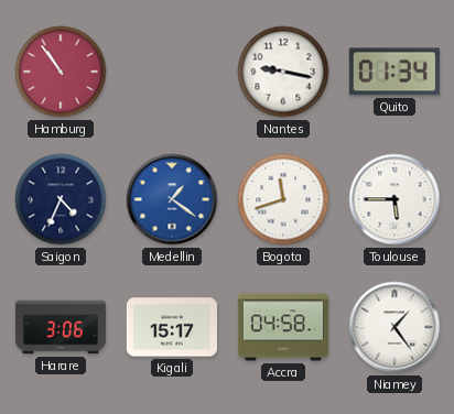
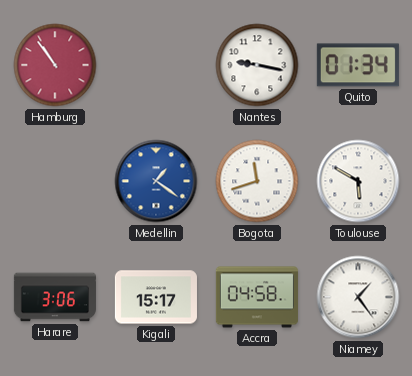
Saigon: 4:34 -> none
Toulouse: 5:45 -> 5:50
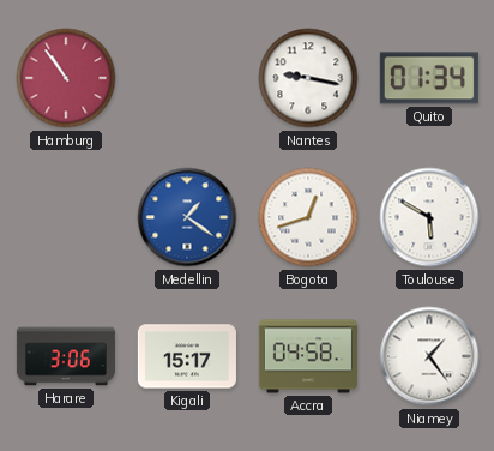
Bogota: 11:42 -> 12:42
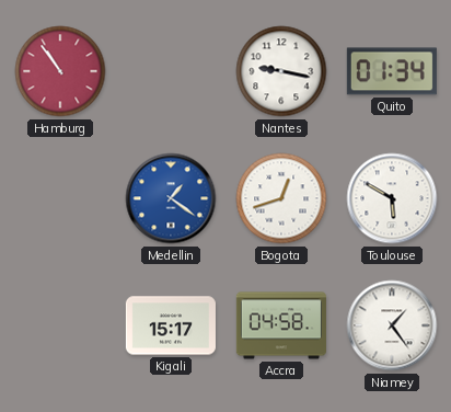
Harare: 3:06 -> none
